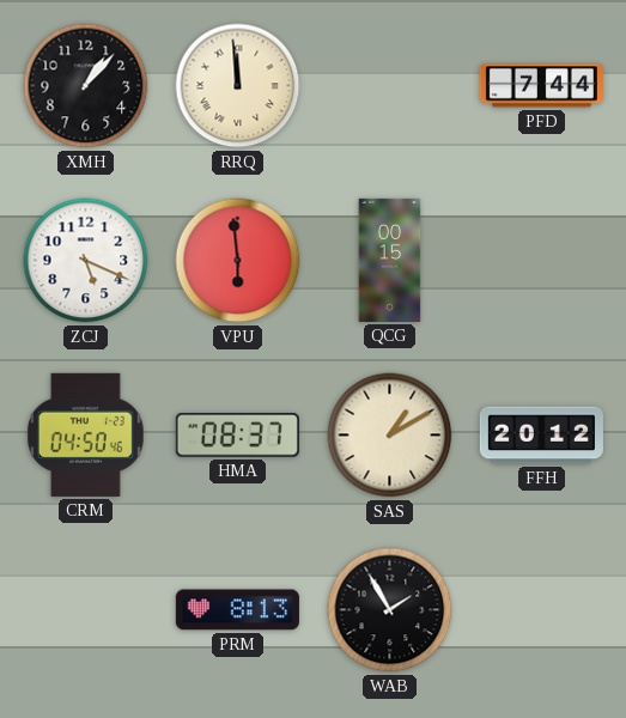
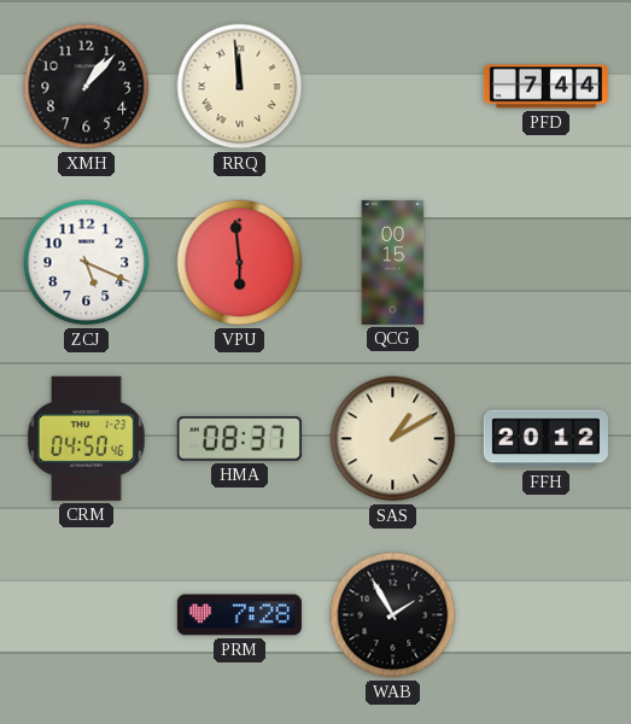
PRM: 8:13 -> 7:28
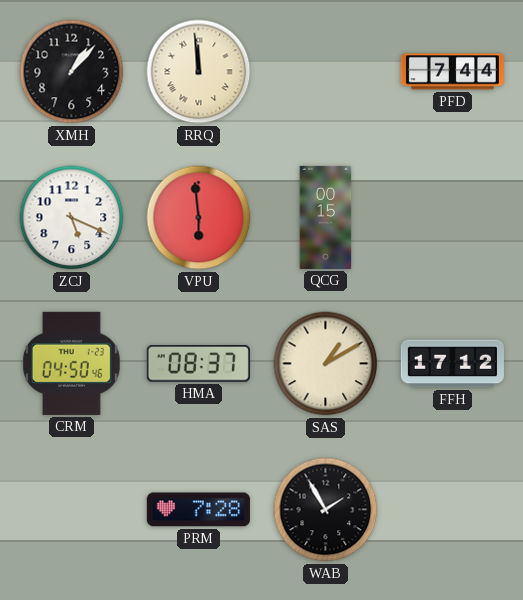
FFH: 20:12 -> 17:12
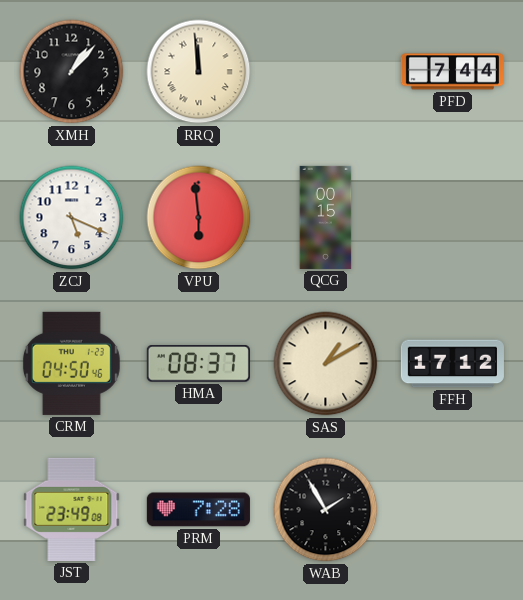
JST: none -> 23:49
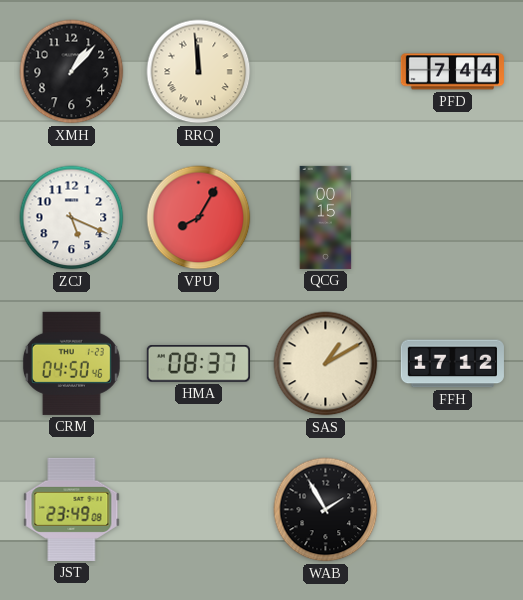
VPU: 5:59 -> 8:05
PRM: 7:28 -> none
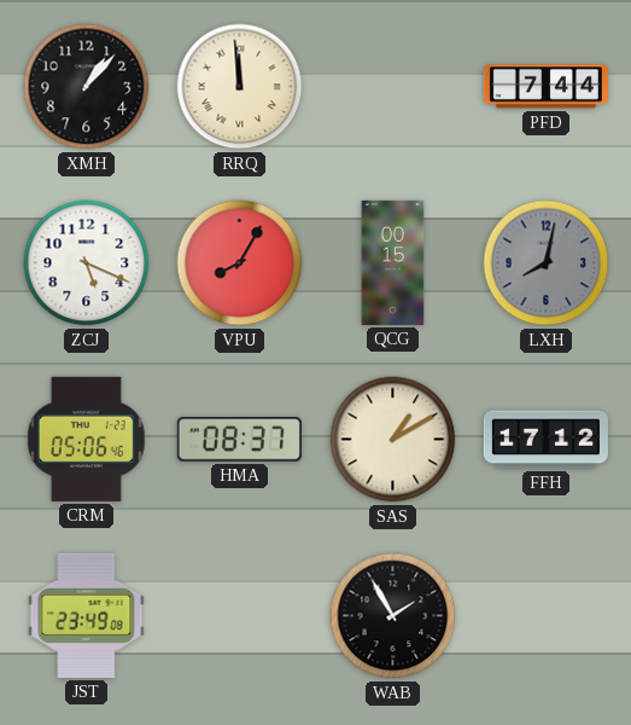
LXH: none -> 8:02
CRM: 04:50 -> 05:06
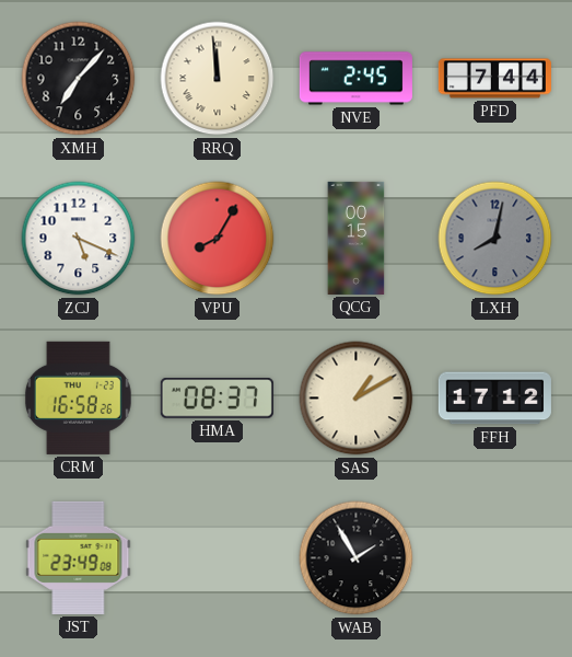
XMH: 1:07 -> 7:07
NVE: none -> 2:45
CRM: 05:06 -> 16:58
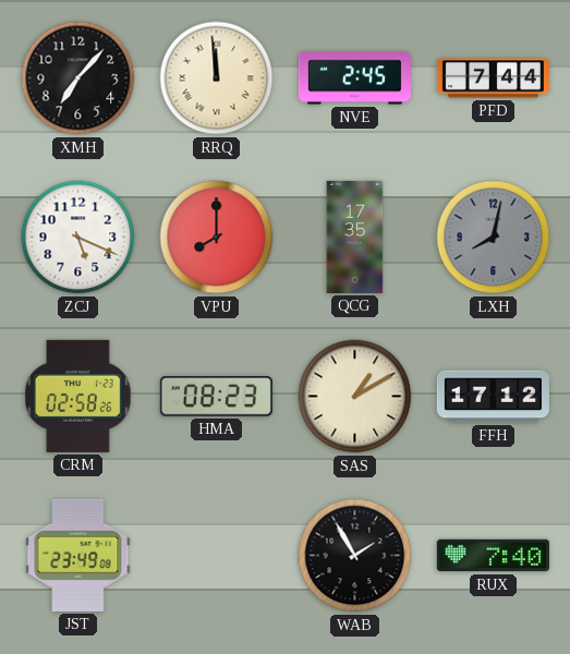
VPU: 8:05 -> 8:00
QCG: 00:15 -> 17:35
CRM: 16:58 -> 02:58
HMA: 08:37 -> 08:23
RUX: none -> 7:40
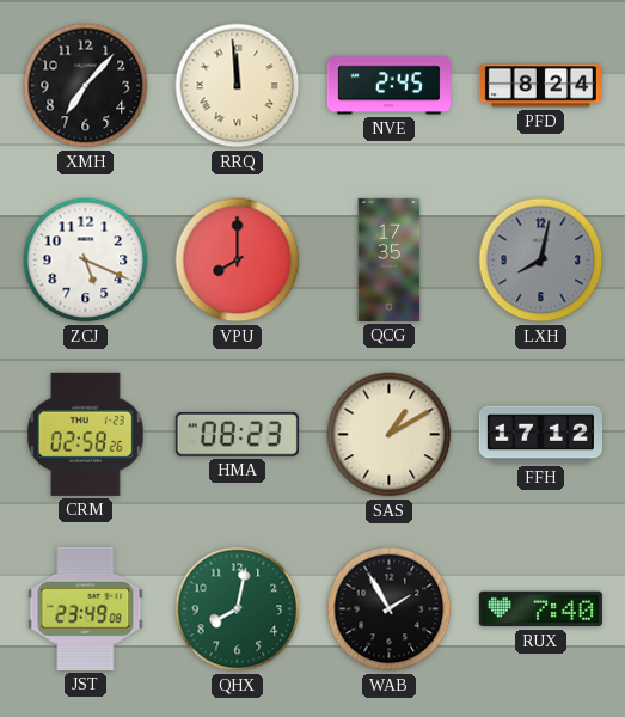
PFD: 7:44 -> 8:24
QHX: none -> 8:02
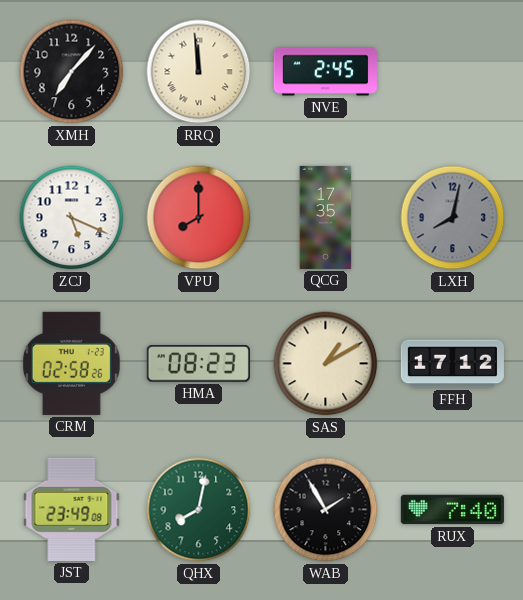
PFD: 8:24 -> none
